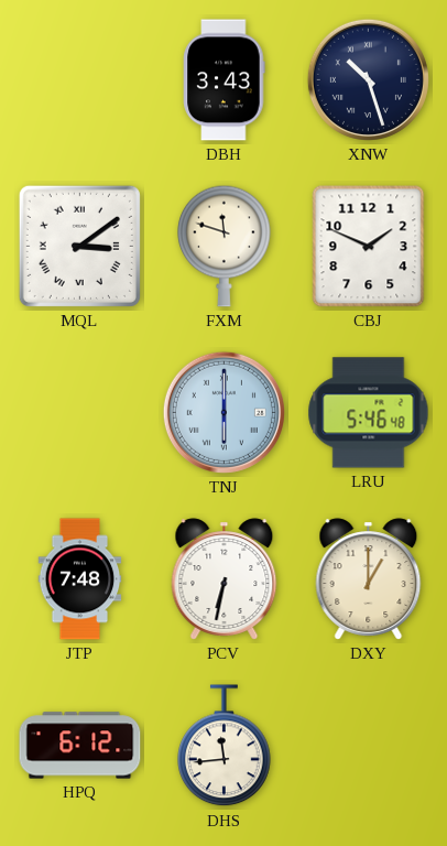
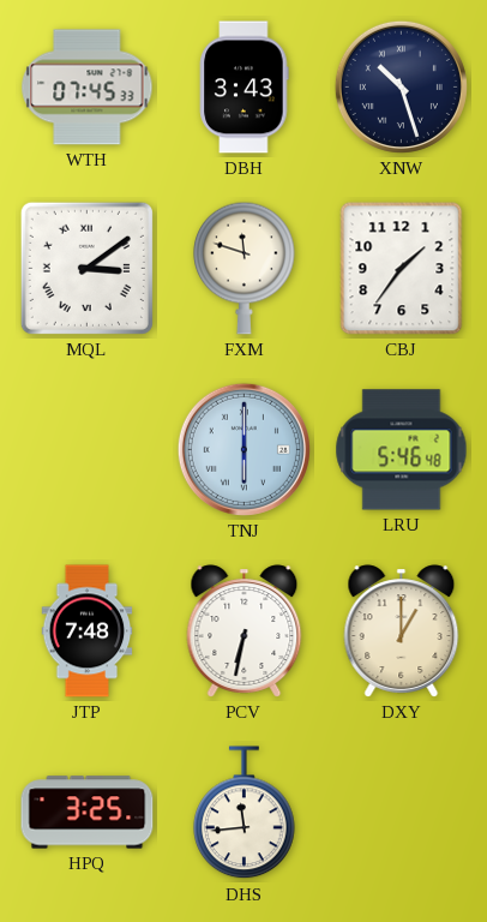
WTH: none -> 07:45
CBJ: 1:49 -> 1:36
HPQ: 6:12 -> 3:25
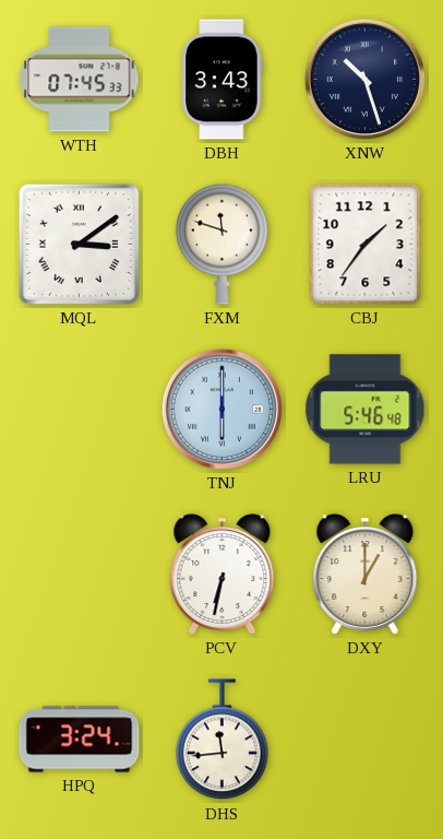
JTP: 7:48 -> none
HPQ: 3:25 -> 3:24
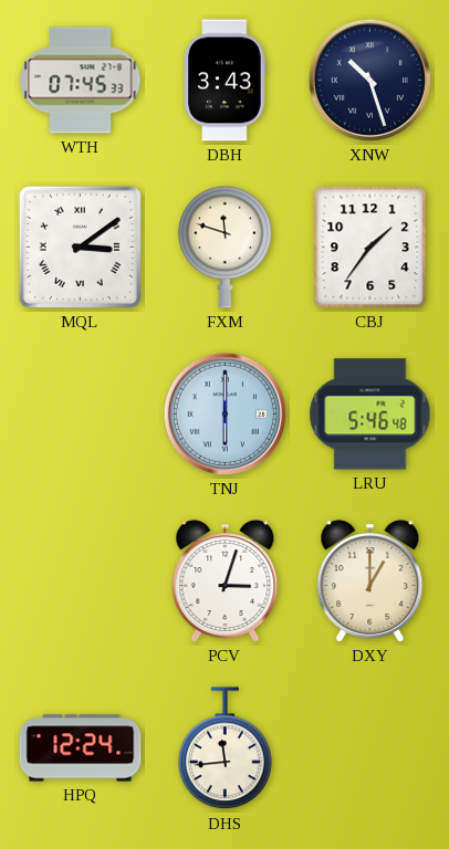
PCV: 6:32 -> 3:03
HPQ: 3:24 -> 12:24
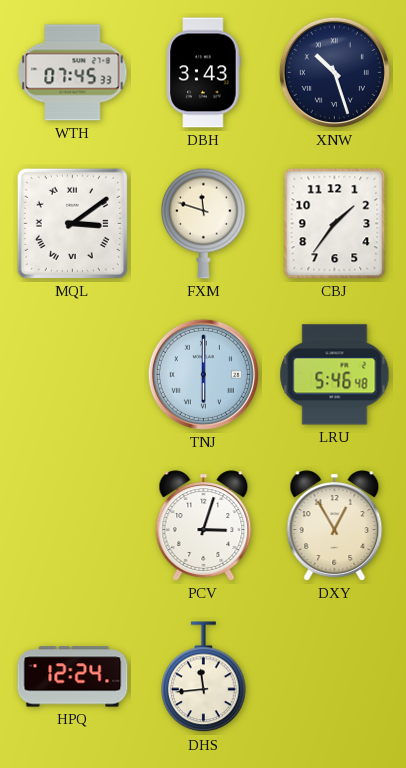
DXY: 1:00 -> 12:55
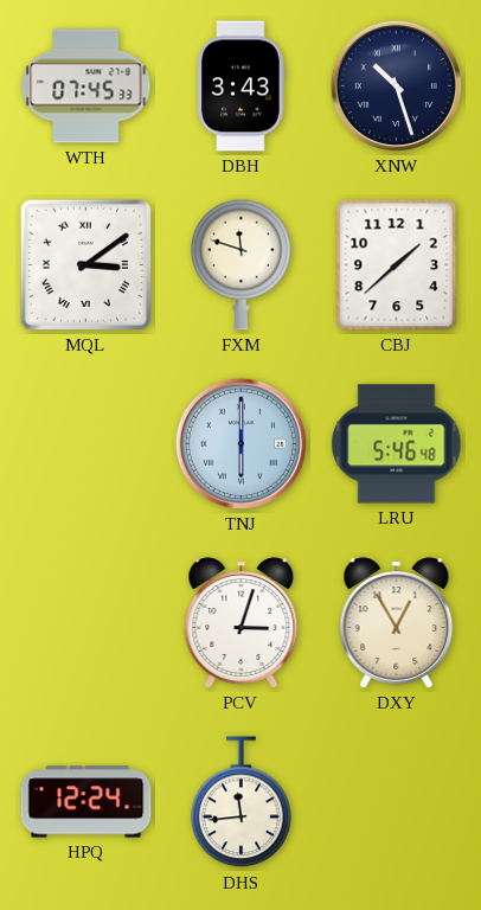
CBJ: 1:36 -> 1:38
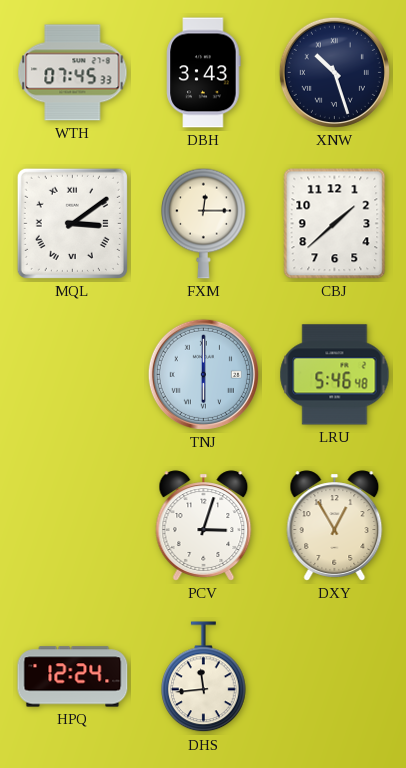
FXM: 11:48 -> 12:15
